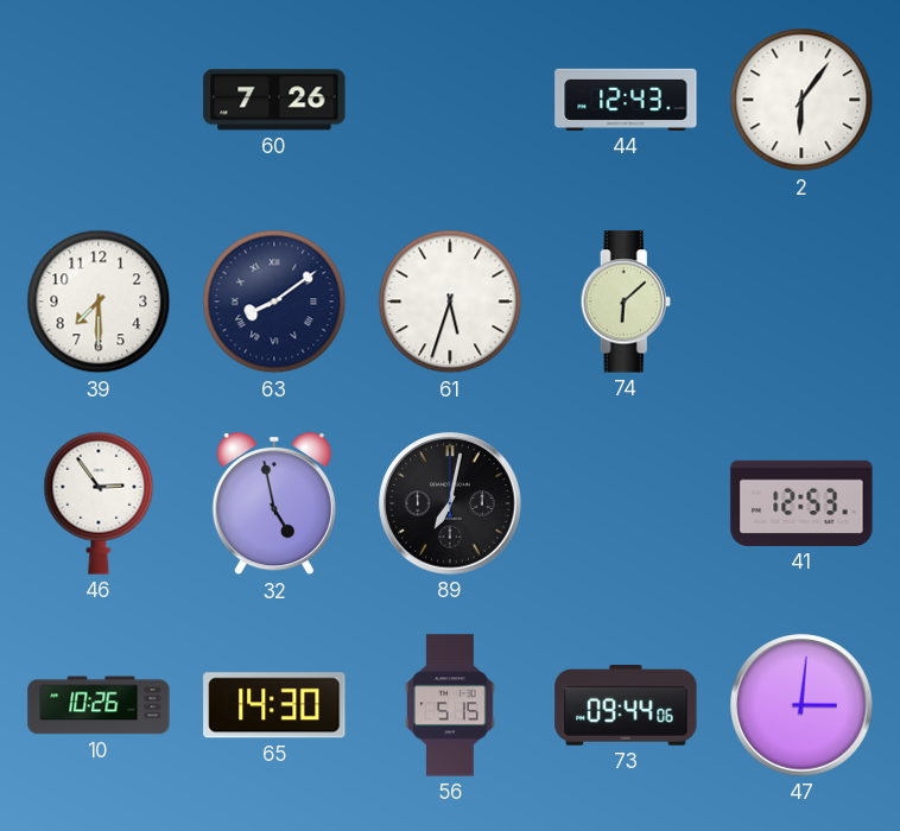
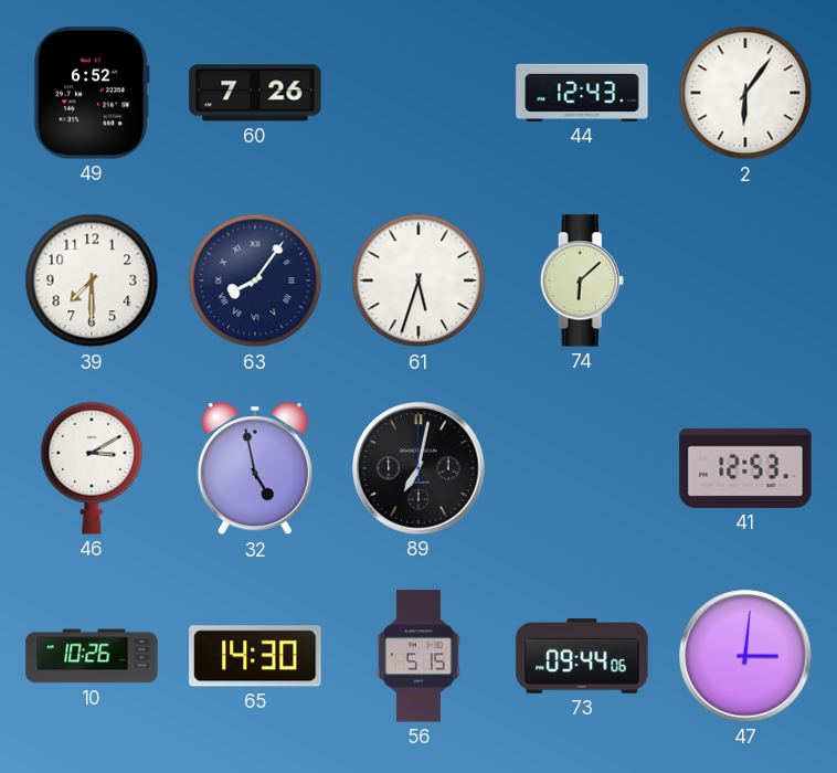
49: none -> 6:52
63: 8:09 -> 8:06
46: 2:54 -> 3:10
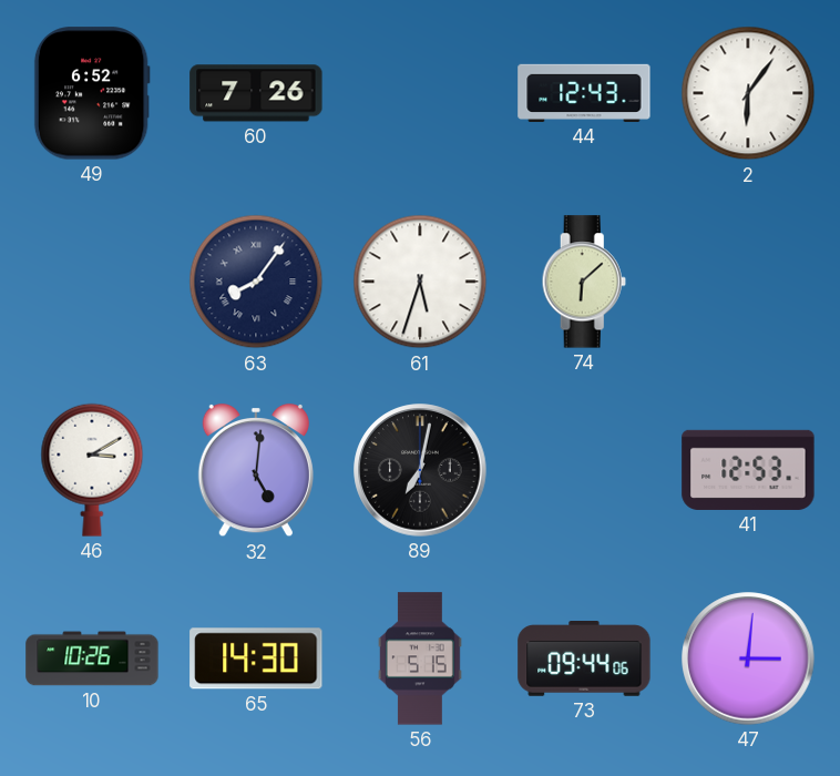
39: 7:30 -> none
32: 4:58 -> 5:01
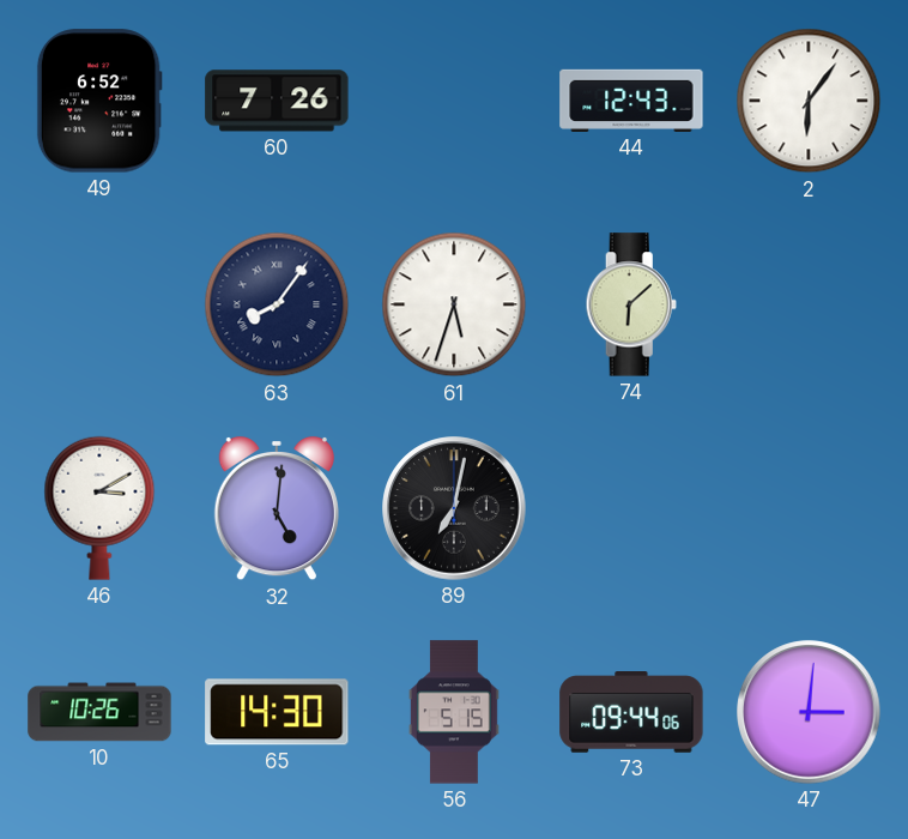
41: 12:53 -> none
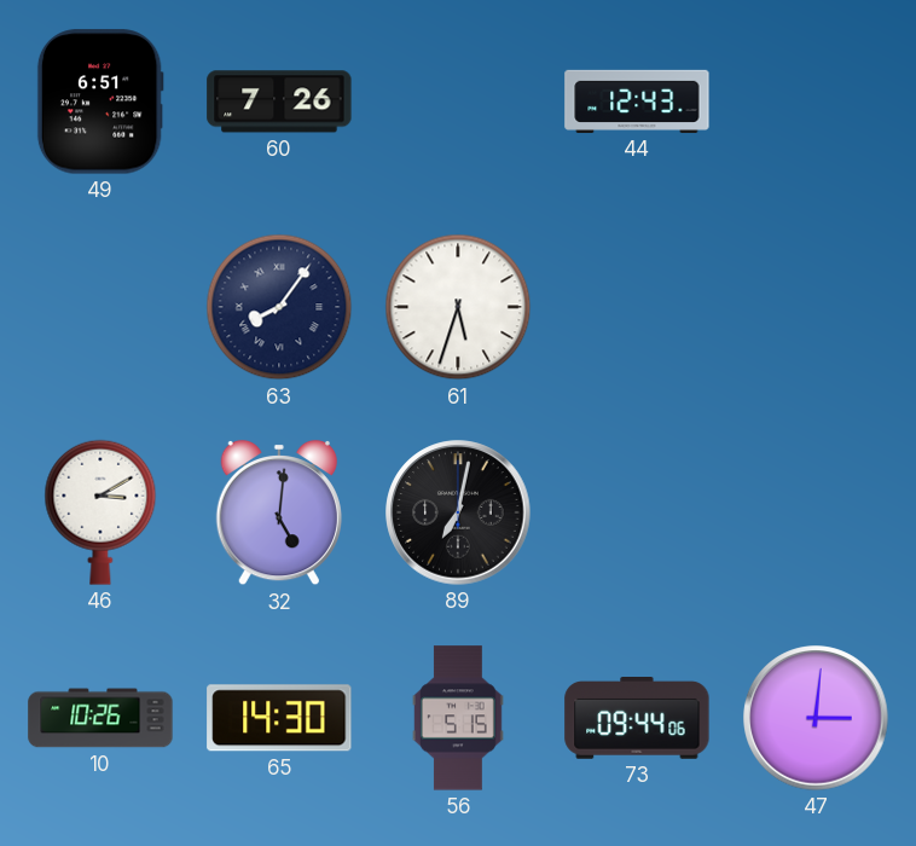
49: 6:52 -> 6:51
2: 6:06 -> none
74: 6:08 -> none
